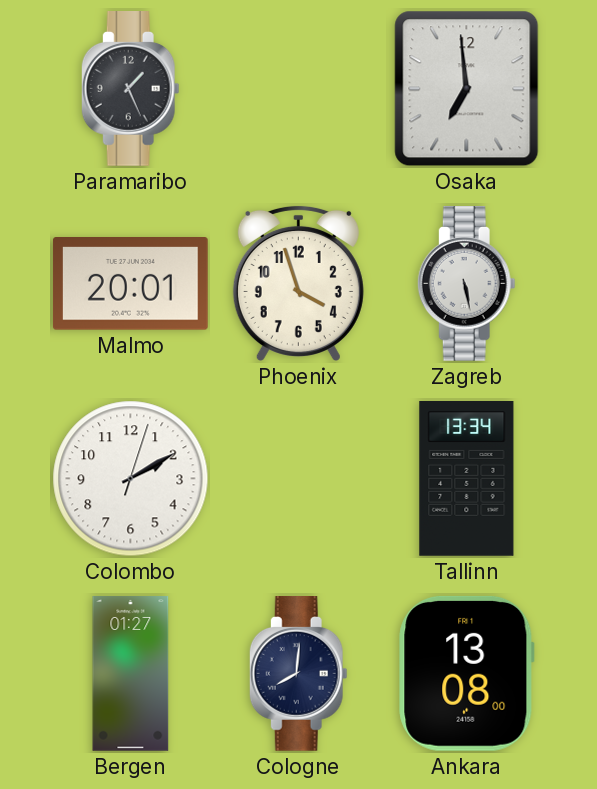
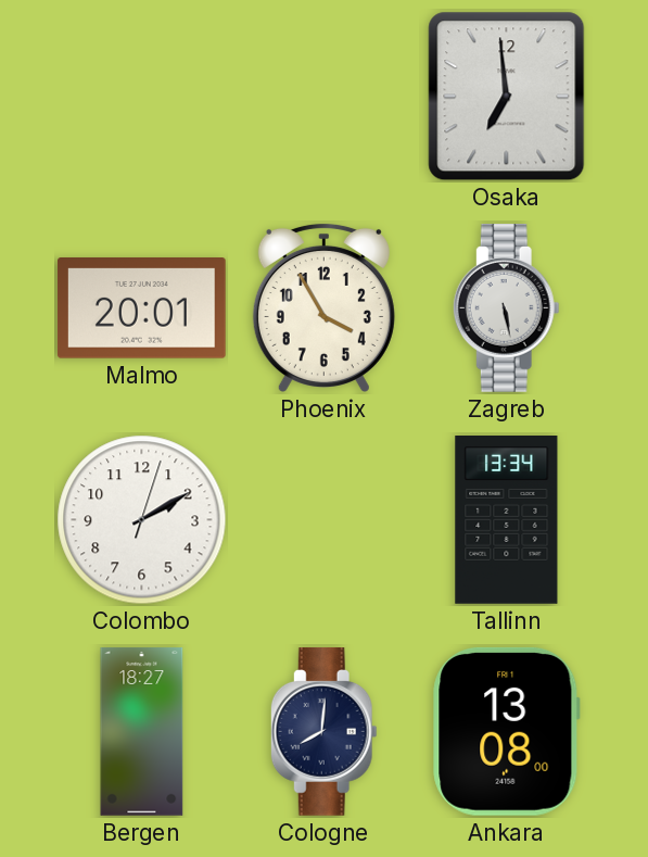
Paramaribo: 1:26 -> none
Phoenix: 3:57 -> 3:55
Bergen: 01:27 -> 18:27
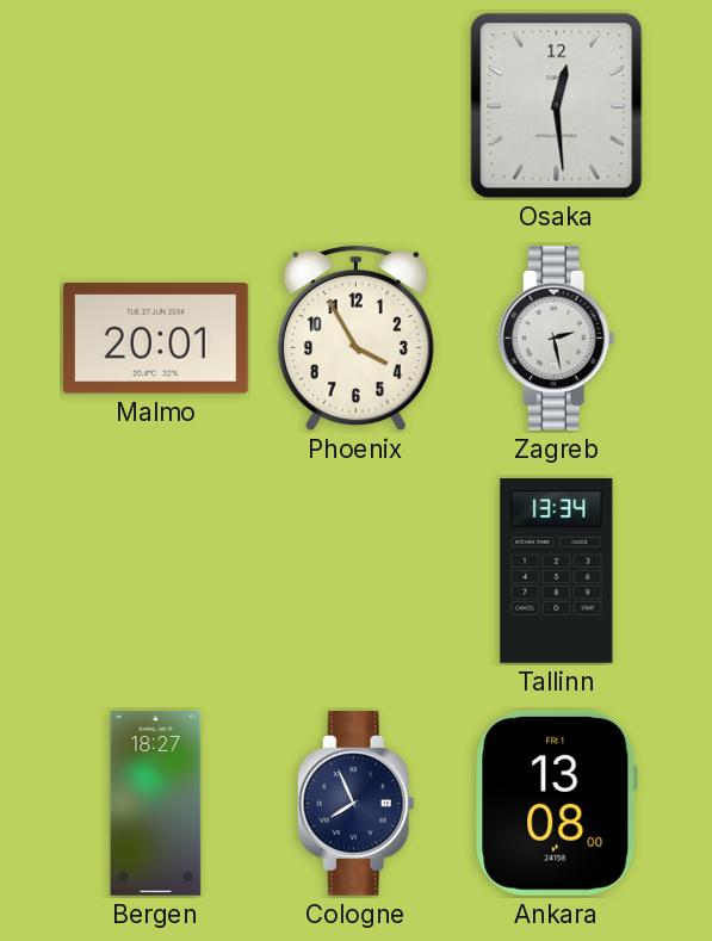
Osaka: 6:59 -> 12:29
Zagreb: 5:28 -> 2:28
Colombo: 2:10 -> none
Cologne: 8:01 -> 7:56
